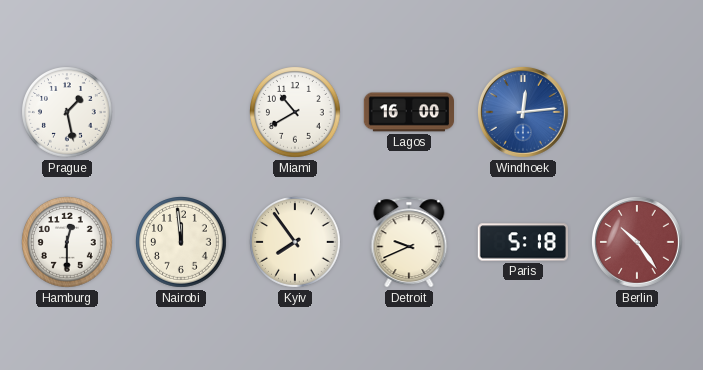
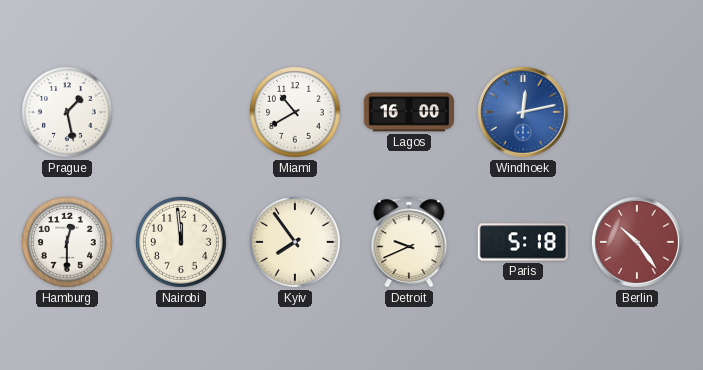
Windhoek: 12:14 -> 12:13
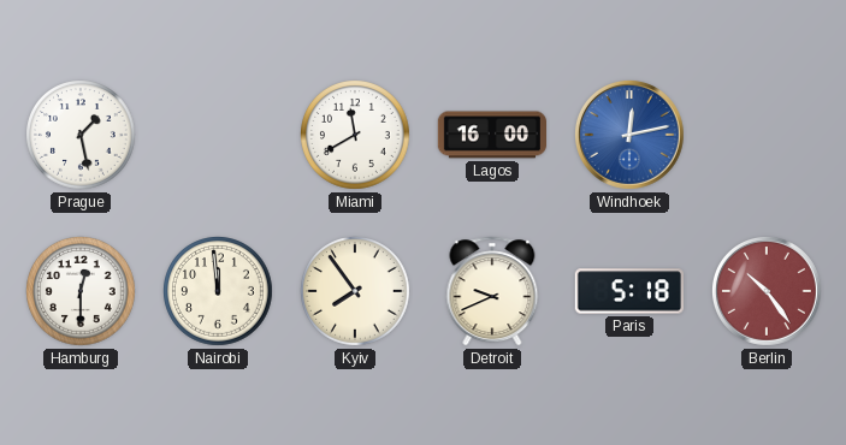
Miami: 10:40 -> 11:40
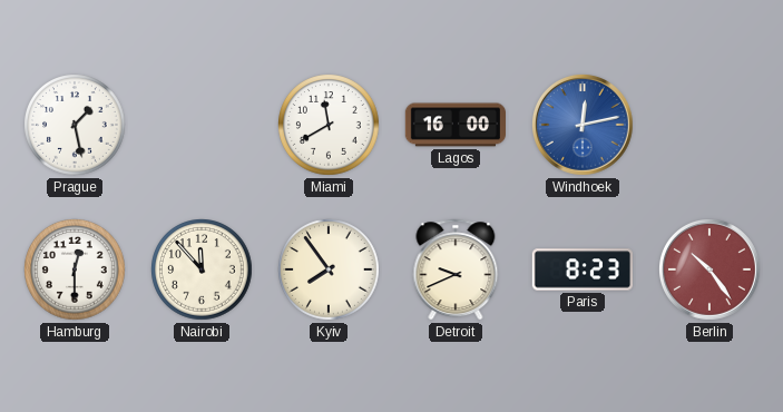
Nairobi: 11:59 -> 11:53
Paris: 5:18 -> 8:23
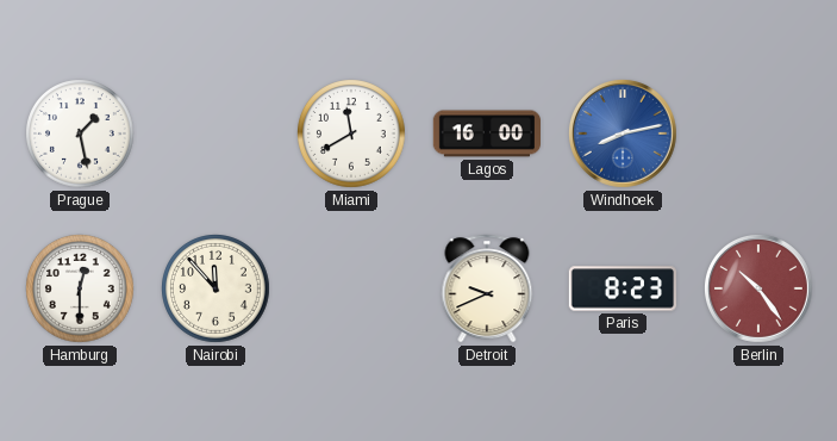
Windhoek: 12:13 -> 8:13
Kyiv: 7:54 -> none
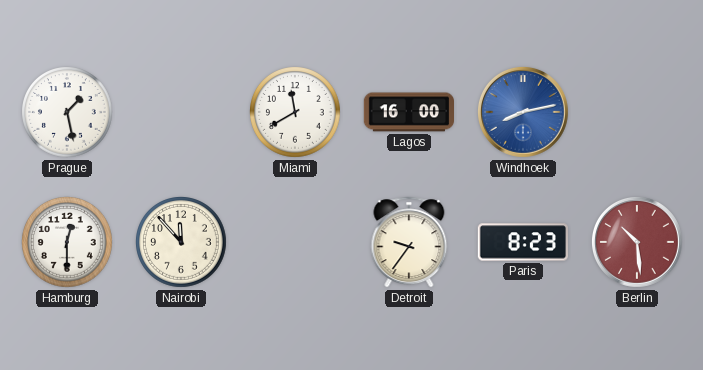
Detroit: 9:41 -> 9:36
Berlin: 10:24 -> 10:29
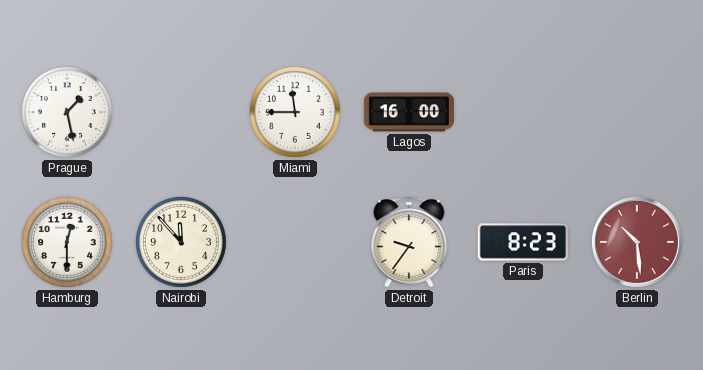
Miami: 11:40 -> 11:45
Windhoek: 8:13 -> none
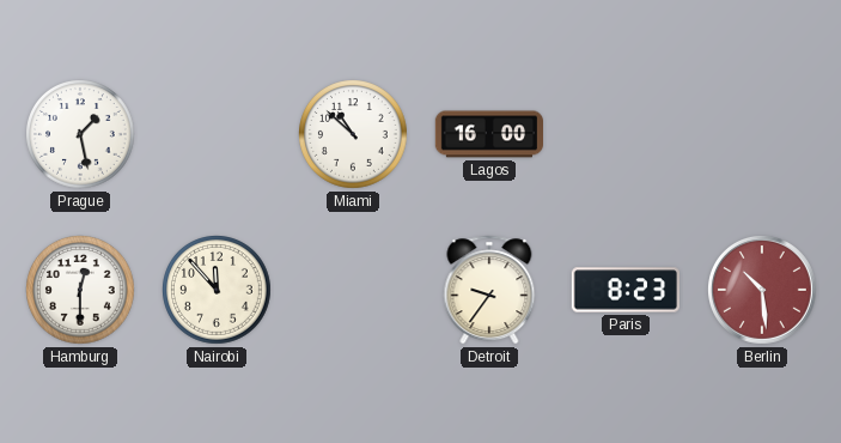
Miami: 11:45 -> 10:52
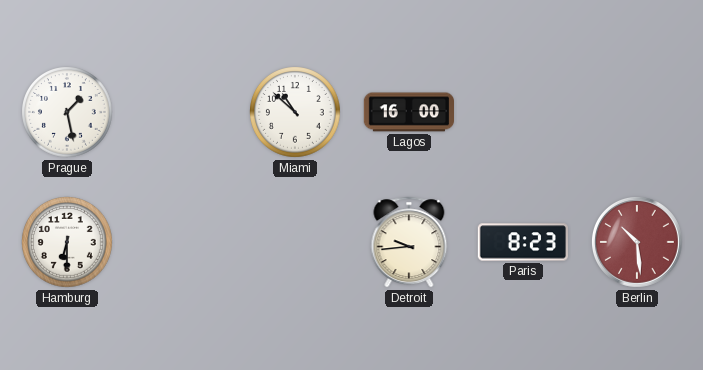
Hamburg: 12:30 -> 6:30
Nairobi: 11:53 -> none
Detroit: 9:36 -> 9:44
